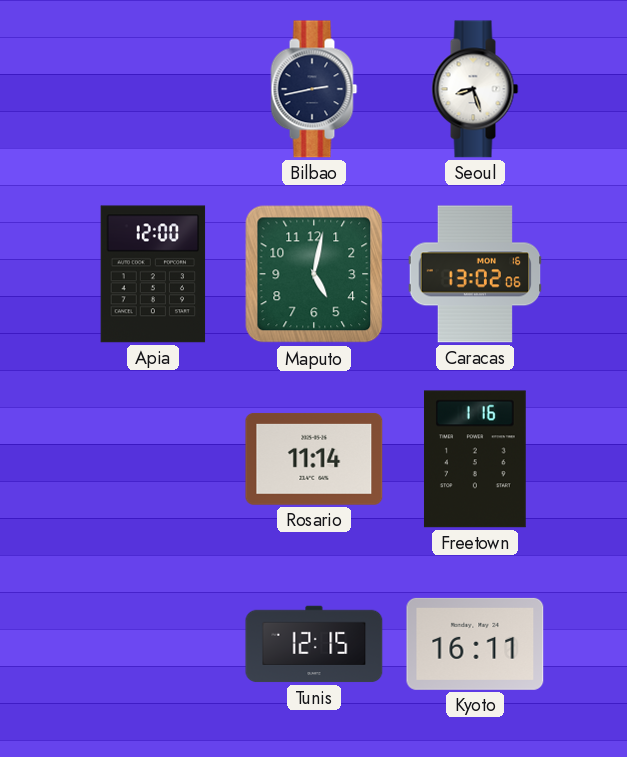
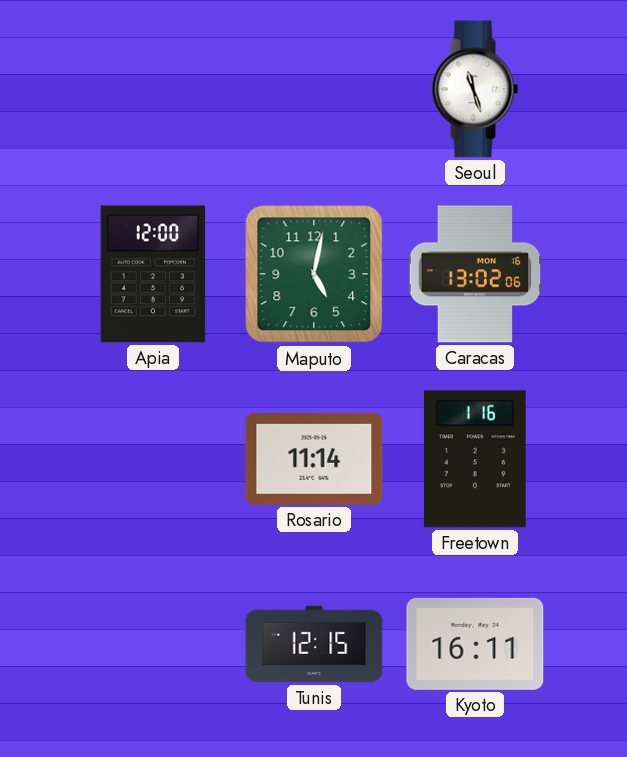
Bilbao: 2:43 -> none
Seoul: 8:27 -> 11:27
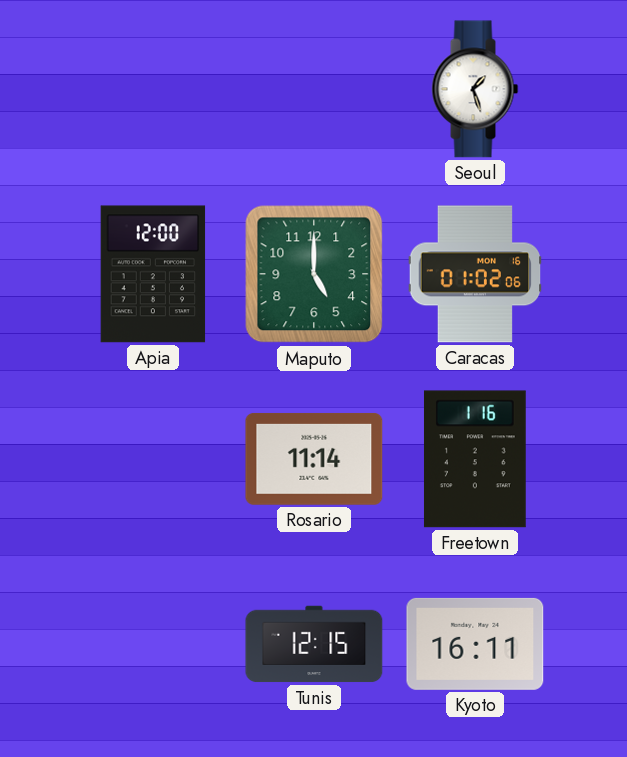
Seoul: 11:27 -> 1:27
Maputo: 5:02 -> 5:00
Caracas: 13:02 -> 01:02
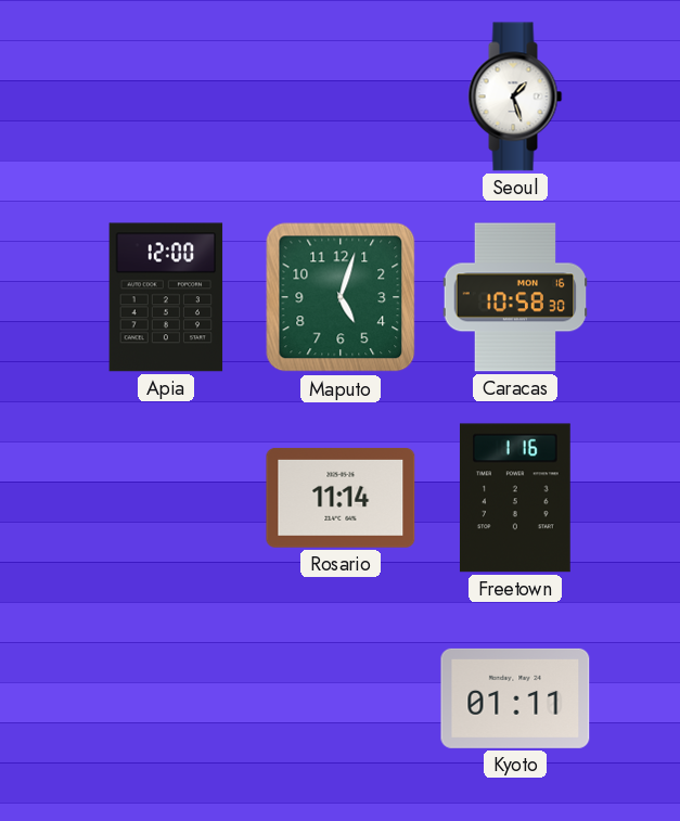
Maputo: 5:00 -> 5:03
Caracas: 01:02 -> 10:58
Tunis: 12:15 -> none
Kyoto: 16:11 -> 01:11
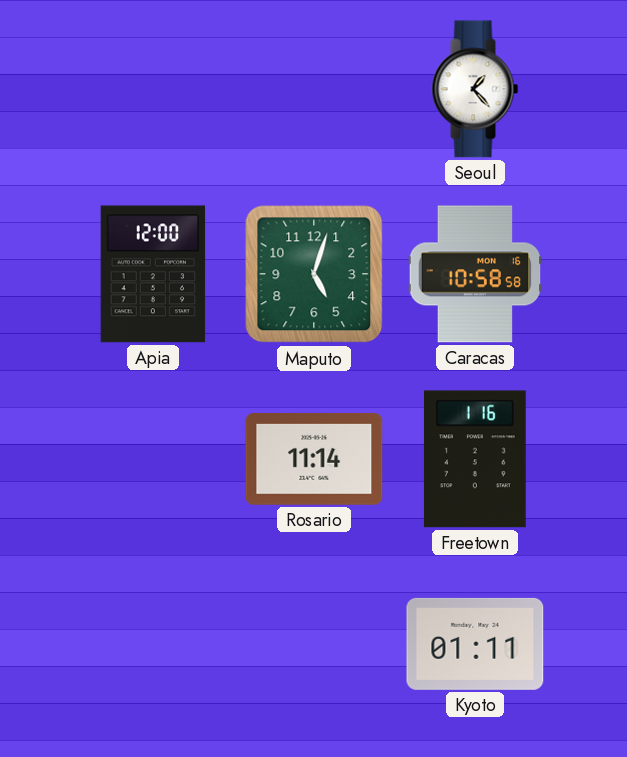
Seoul: 1:27 -> 1:23
Caracas: 10:58:30 -> 10:58:58
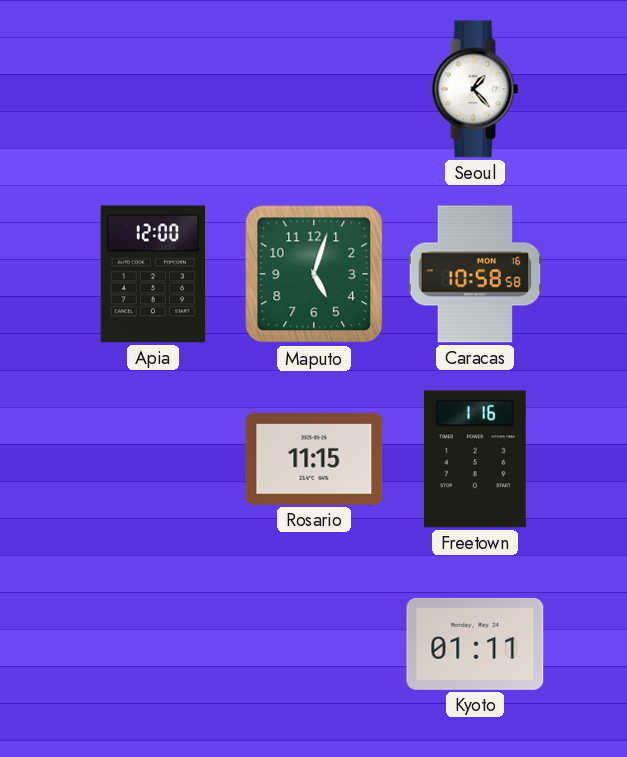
Rosario: 11:14 -> 11:15
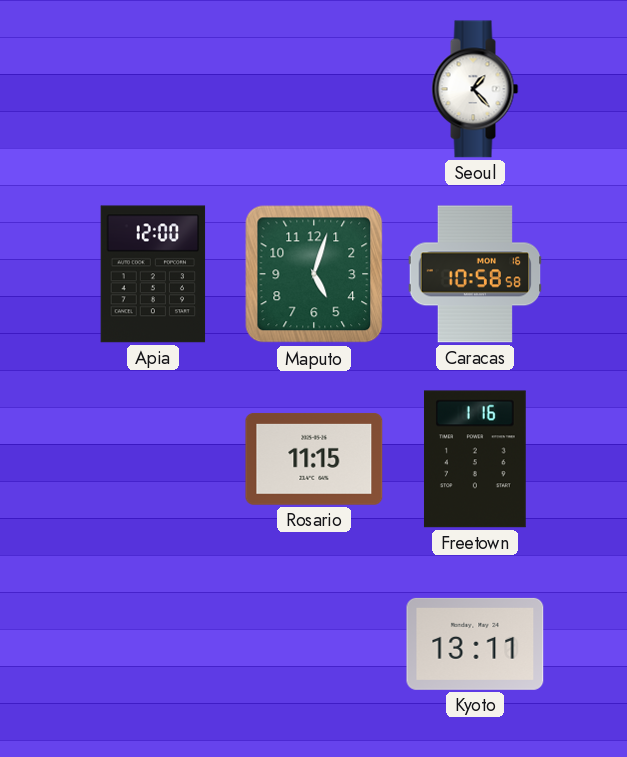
Kyoto: 01:11 -> 13:11
